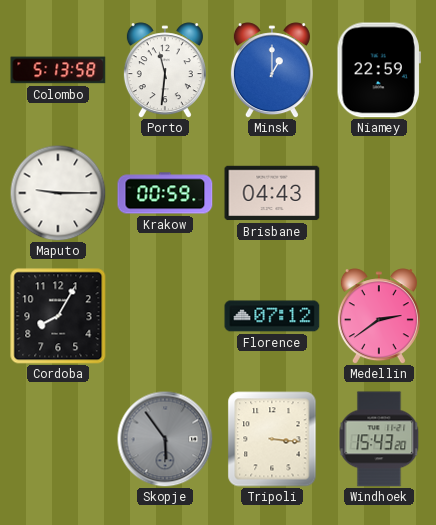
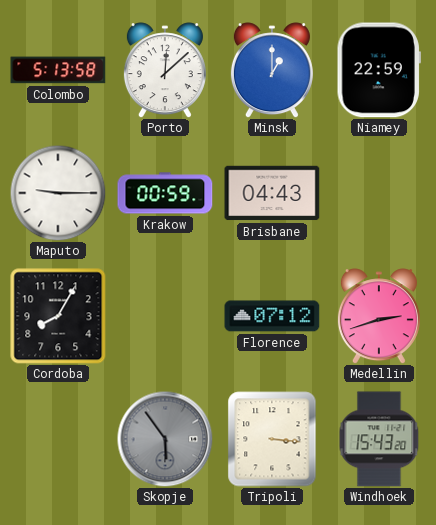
Porto: 11:31 -> 12:08
Medellin: 2:39 -> 2:42
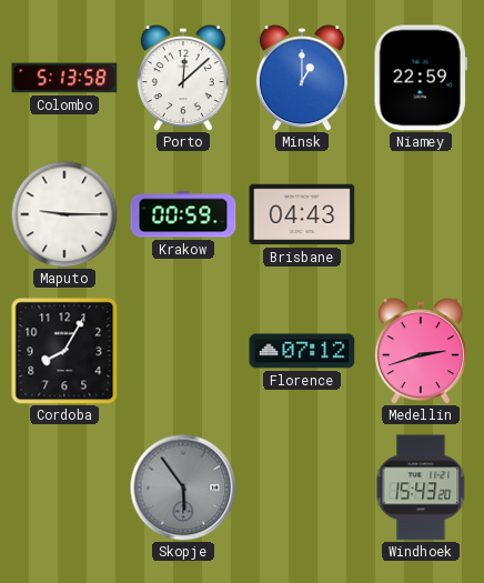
Tripoli: 3:16 -> none
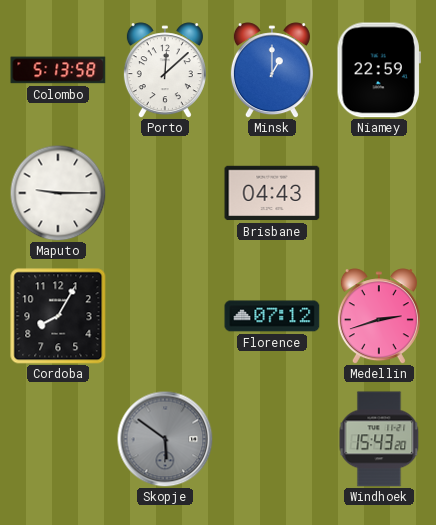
Krakow: 00:59 -> none
Skopje: 5:54 -> 5:51
